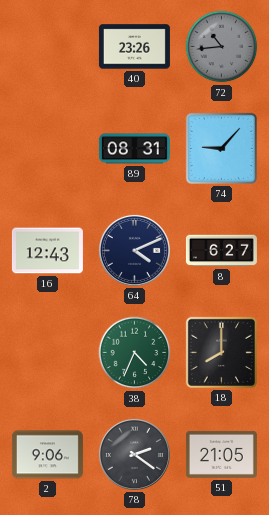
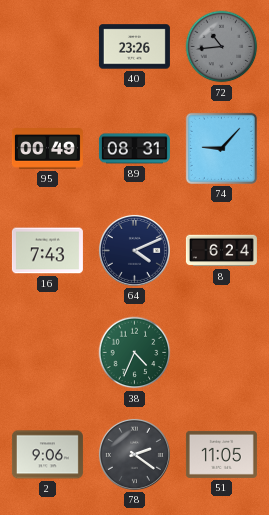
95: none -> 00:49
16: 12:43 -> 7:43
8: 6:27 -> 6:24
18: 8:00 -> none
51: 21:05 -> 11:05
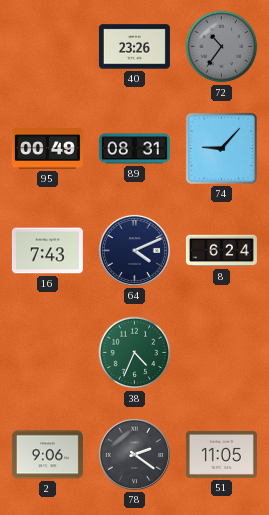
72: 10:44 -> 10:36
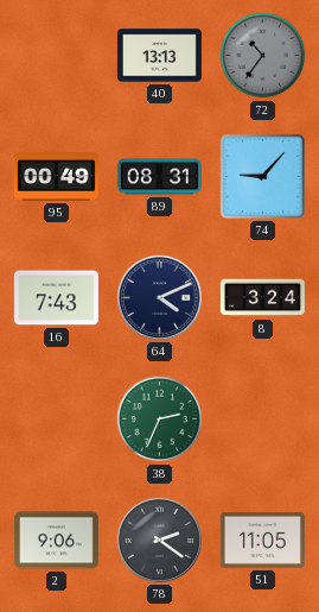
40: 23:26 -> 13:13
8: 6:24 -> 3:24
38: 4:34 -> 2:34
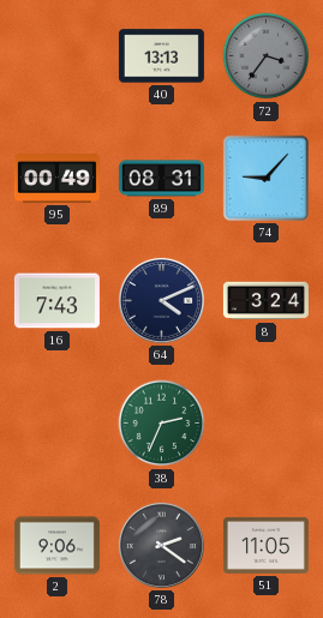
72: 10:36 -> 3:36
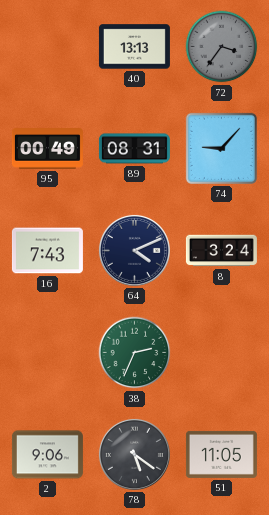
78: 2:21 -> 5:21
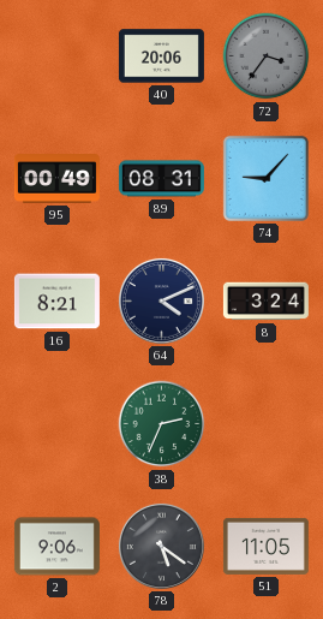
40: 13:13 -> 20:06
16: 7:43 -> 8:21
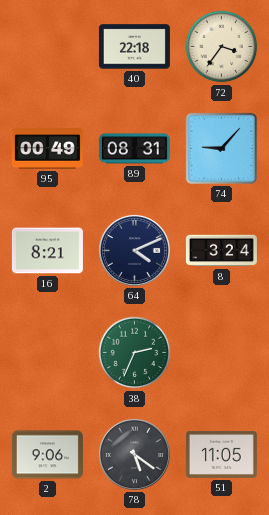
40: 20:06 -> 22:18
72 dial: grey -> cream
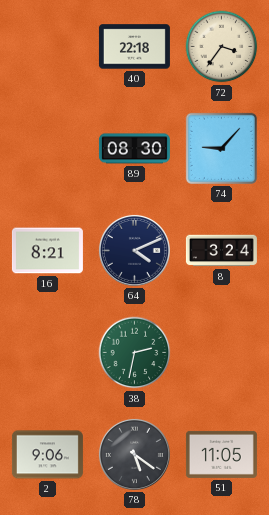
95: 00:49 -> none
89: 08:31 -> 08:30
38: 2:34 -> 2:32
